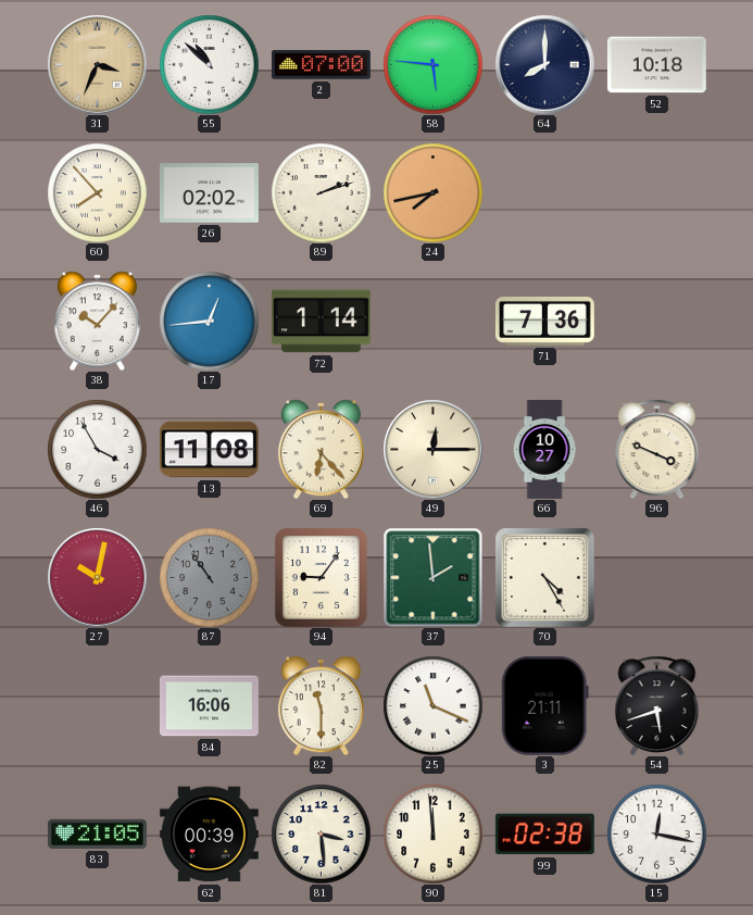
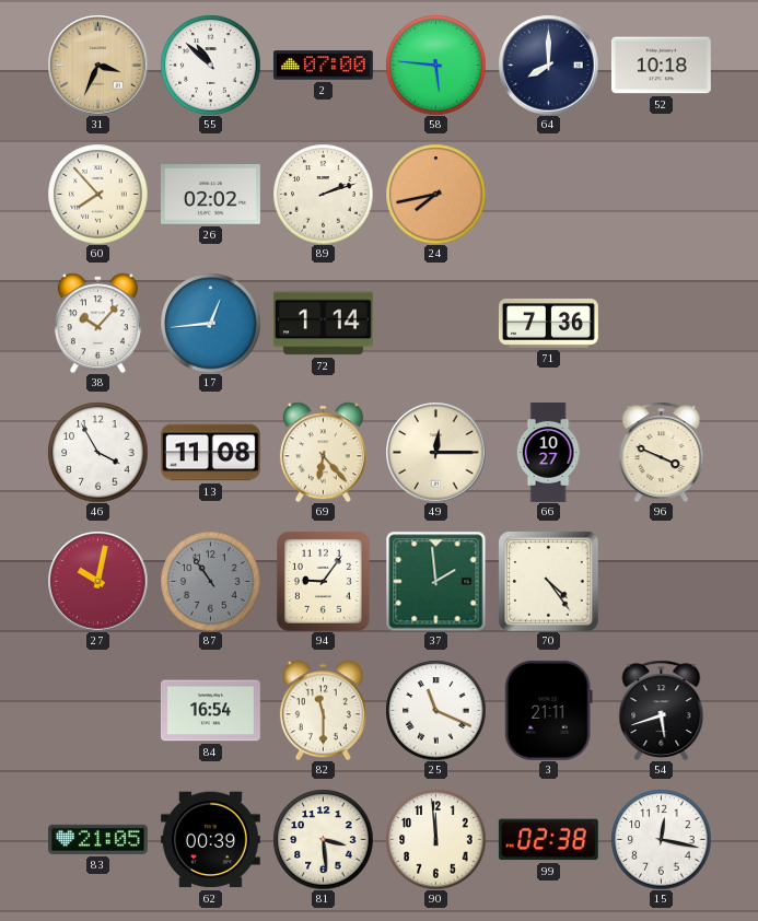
70: 4:25 -> 4:24
84: 16:06 -> 16:54
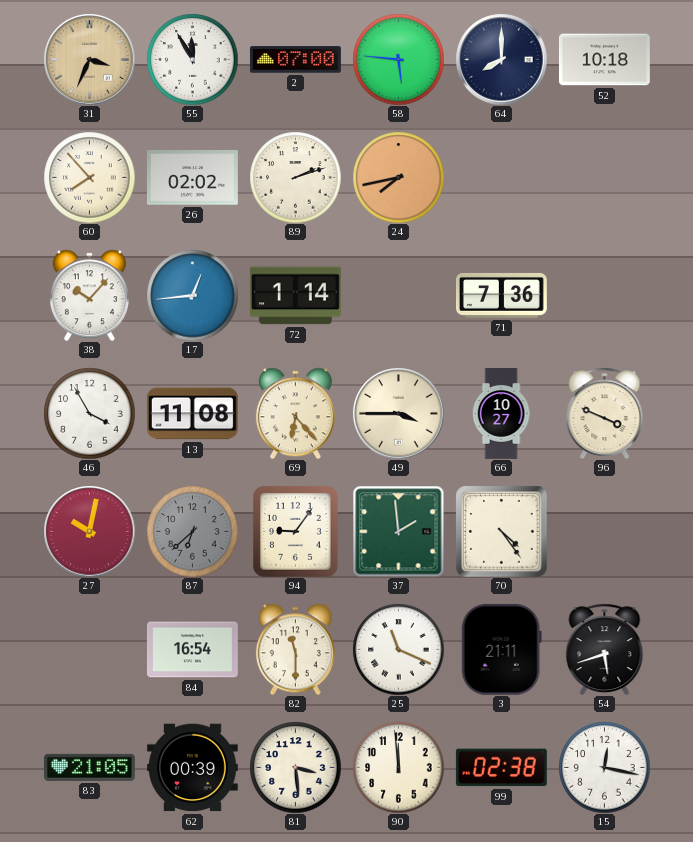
55: 10:52 -> 11:55
49: 12:15 -> 3:45
87: 10:54 -> 6:38
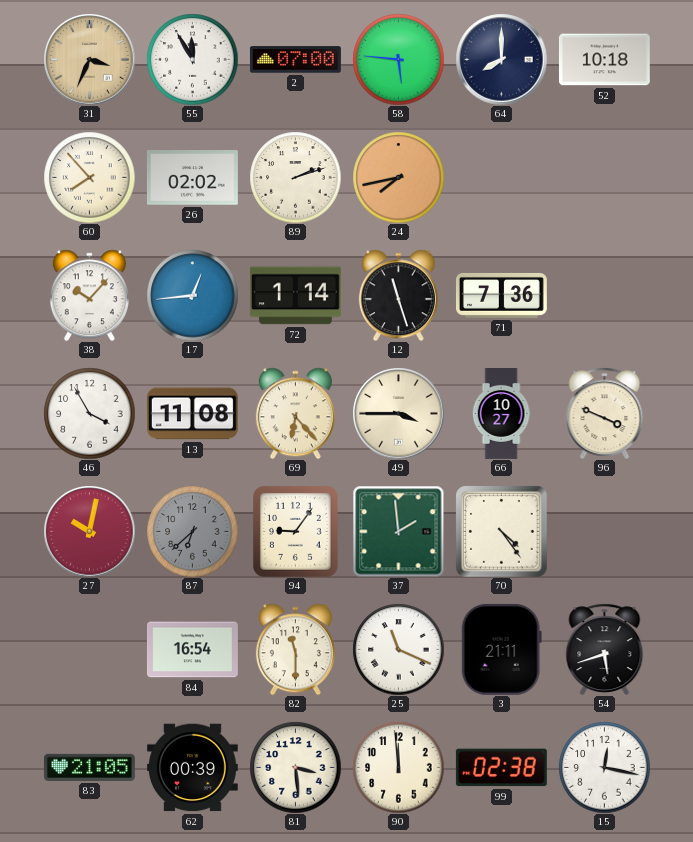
12: none -> 11:27
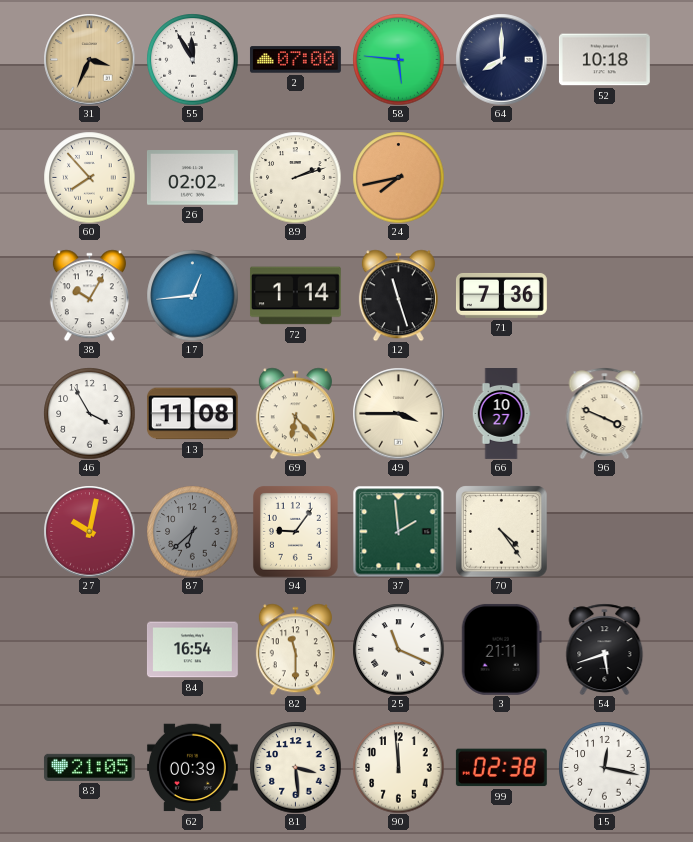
38: 10:07 -> 10:05
